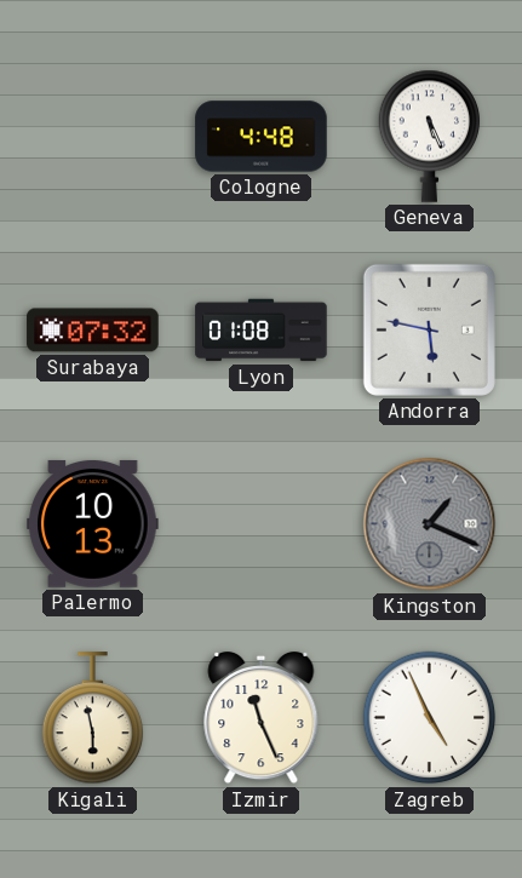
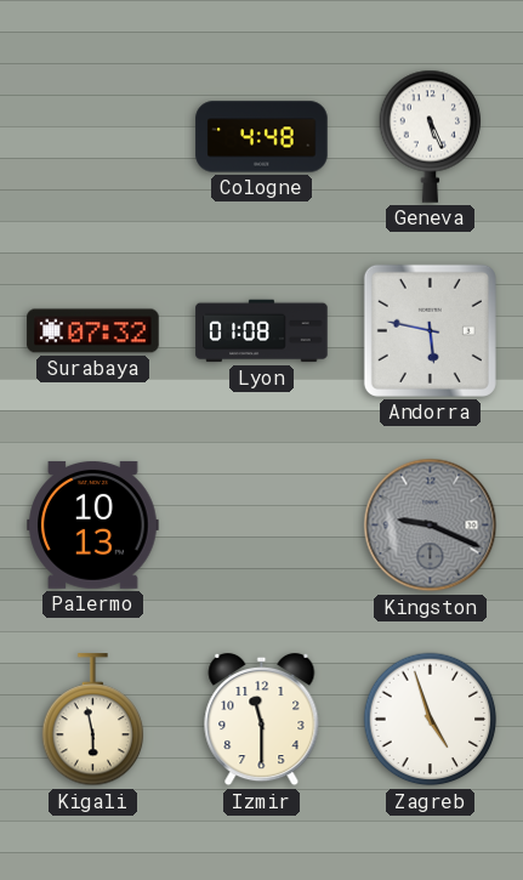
Kingston: 1:19 -> 9:19
Izmir: 11:26 -> 11:30
Zagreb: 4:56 -> 4:57
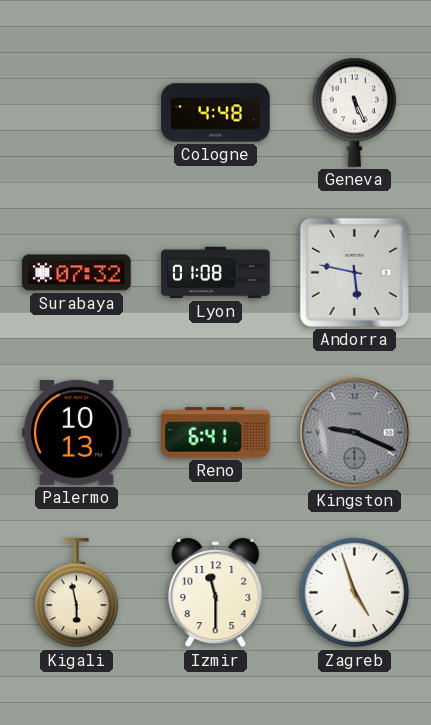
Reno: none -> 6:41
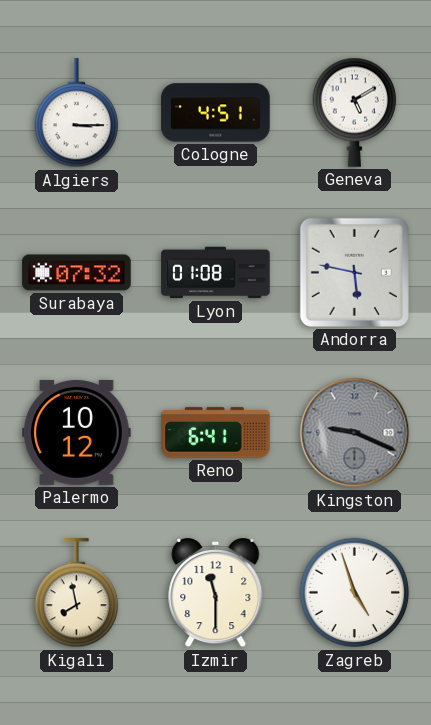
Algiers: none -> 3:15
Cologne: 4:48 -> 4:51
Geneva: 5:26 -> 5:10
Palermo: 10:13 -> 10:12
Kigali: 5:58 -> 7:58
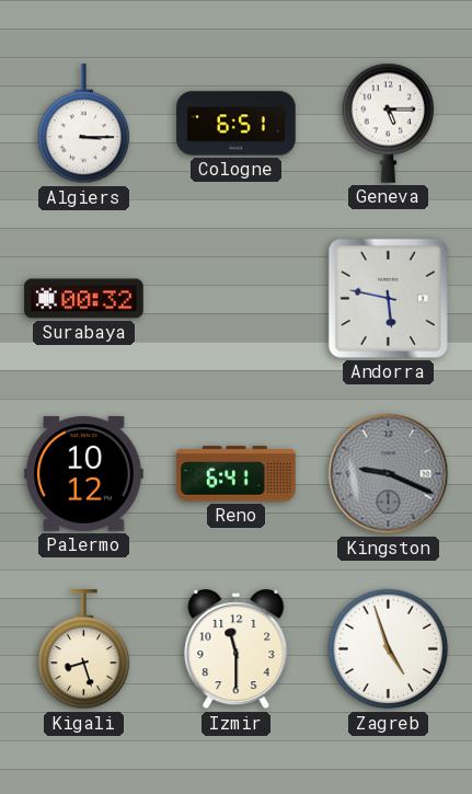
Cologne: 4:51 -> 6:51
Geneva: 5:10 -> 5:15
Surabaya: 07:32 -> 00:32
Lyon: 01:08 -> none
Kigali: 7:58 -> 8:27
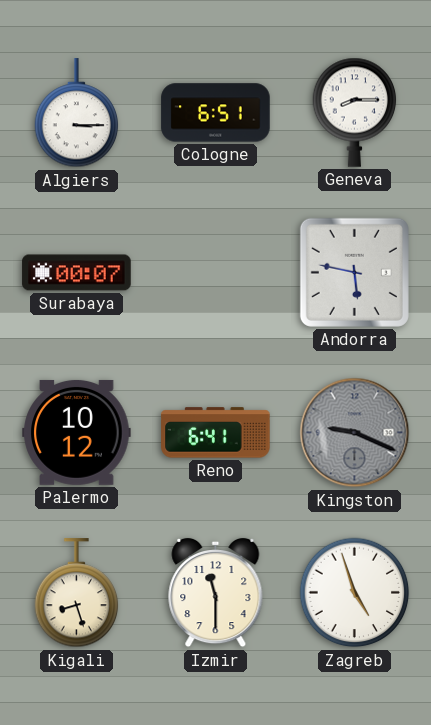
Geneva: 5:15 -> 8:15
Surabaya: 00:32 -> 00:07
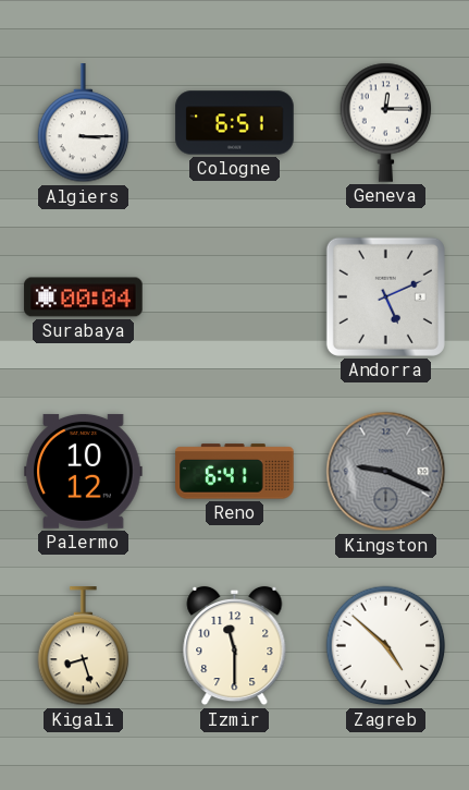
Geneva: 8:15 -> 12:15
Surabaya: 00:07 -> 00:04
Andorra: 5:47 -> 5:11
Zagreb: 4:57 -> 4:52
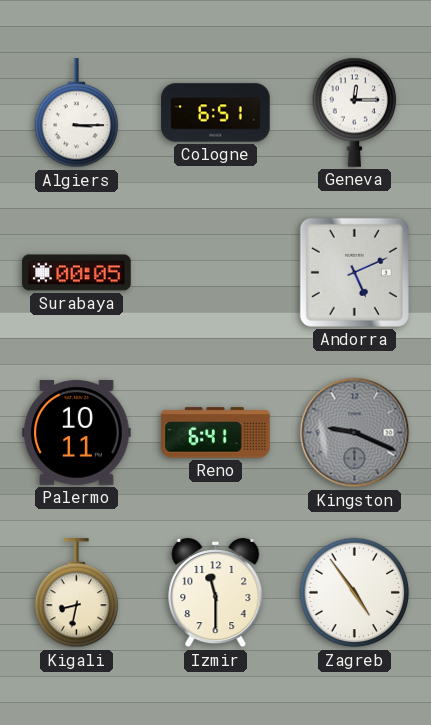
Surabaya: 00:04 -> 00:05
Palermo: 10:12 -> 10:11
Kigali: 8:27 -> 8:32
Zagreb: 4:52 -> 4:54
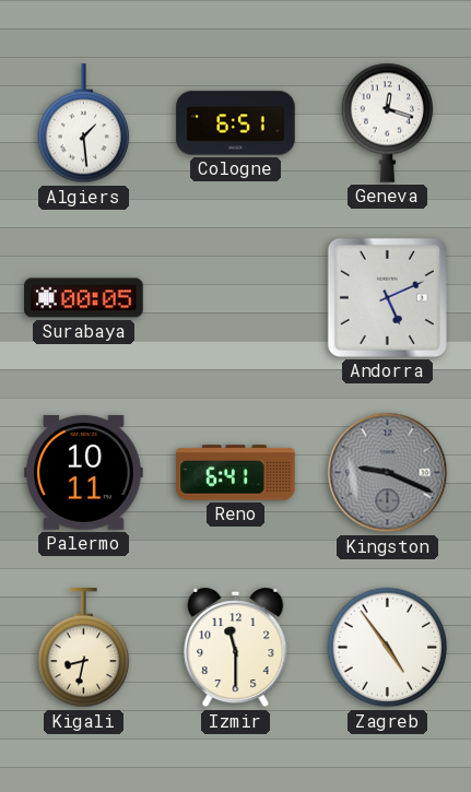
Algiers: 3:15 -> 1:29
Geneva: 12:15 -> 12:18
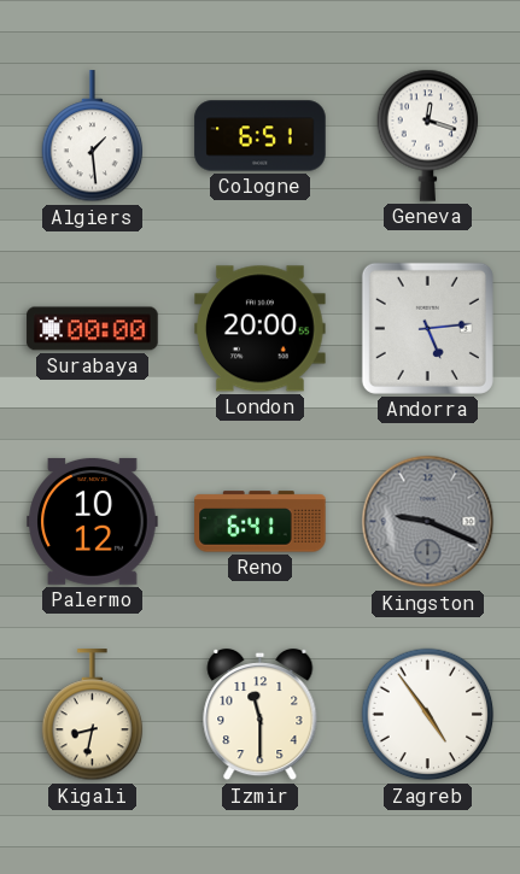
Surabaya: 00:05 -> 00:00
London: none -> 20:00
Andorra: 5:11 -> 5:14
Palermo: 10:11 -> 10:12
